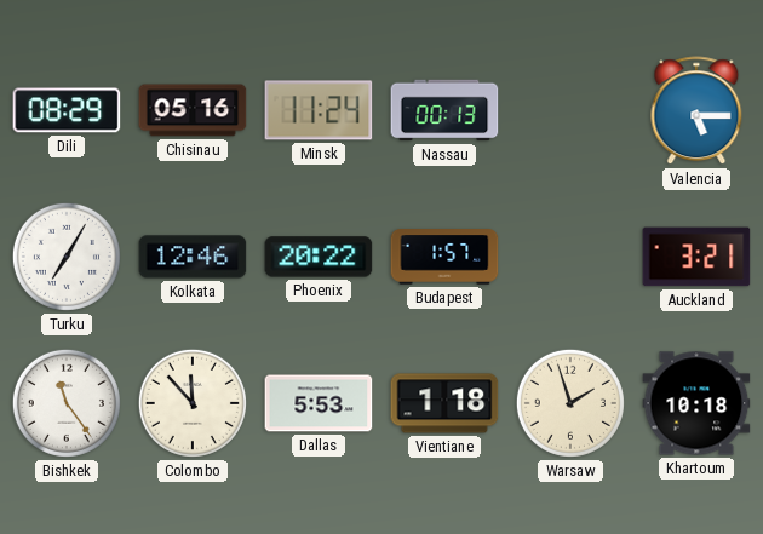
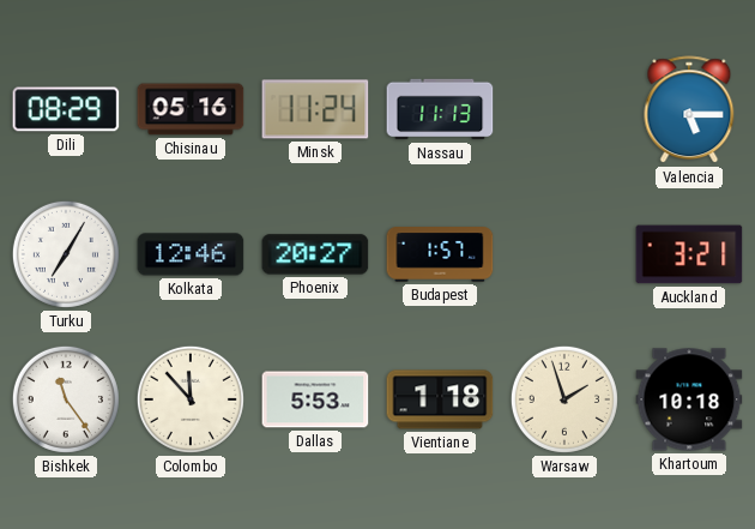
Nassau: 00:13 -> 11:13
Phoenix: 20:22 -> 20:27
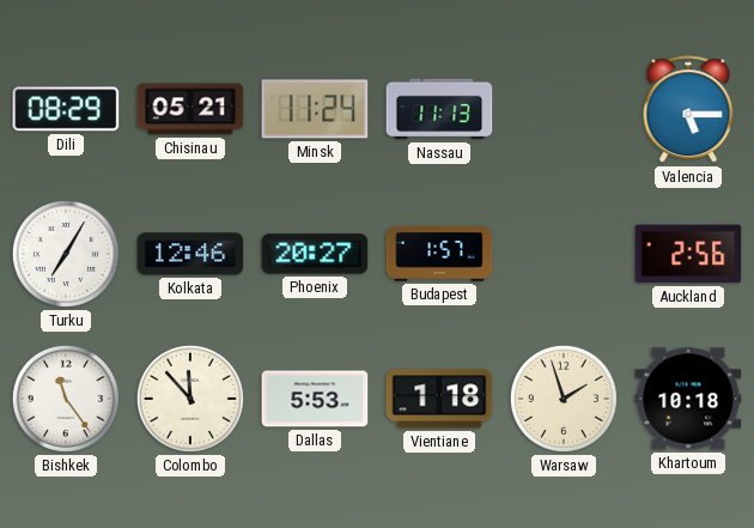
Chisinau: 05:16 -> 05:21
Auckland: 3:21 -> 2:56
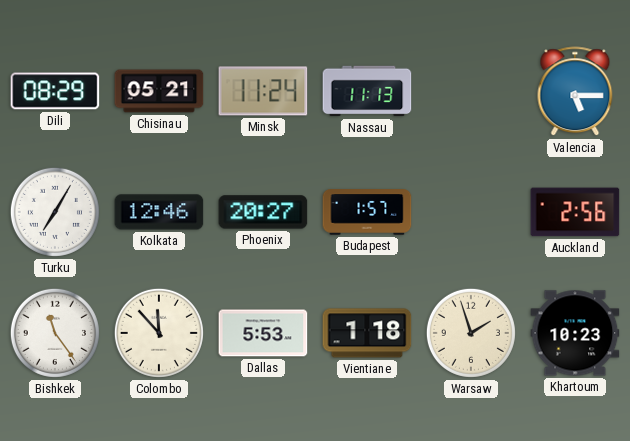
Khartoum: 10:18 -> 10:23
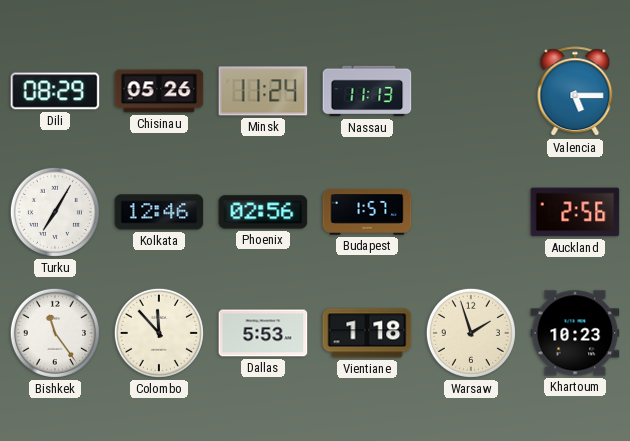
Chisinau: 05:21 -> 05:26
Phoenix: 20:27 -> 02:56
